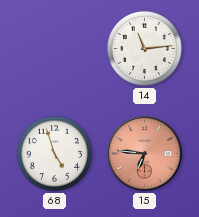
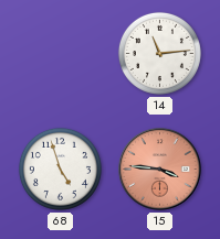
15: 6:46 -> 3:46
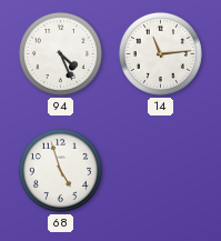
94: none -> 4:26
15: 3:46 -> none
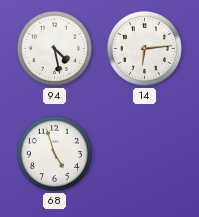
94: 4:26 -> 4:28
14: 11:14 -> 6:14
